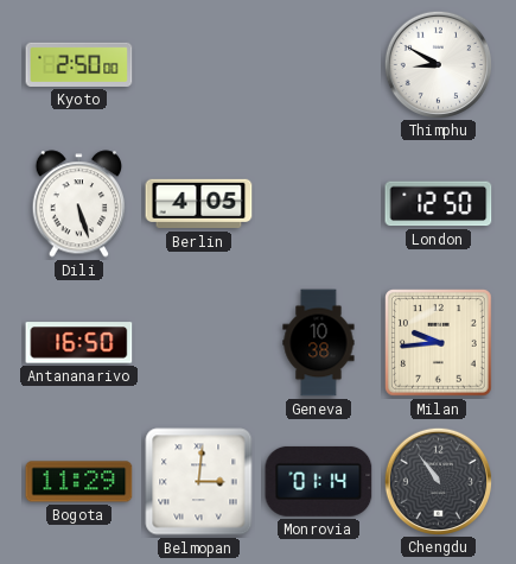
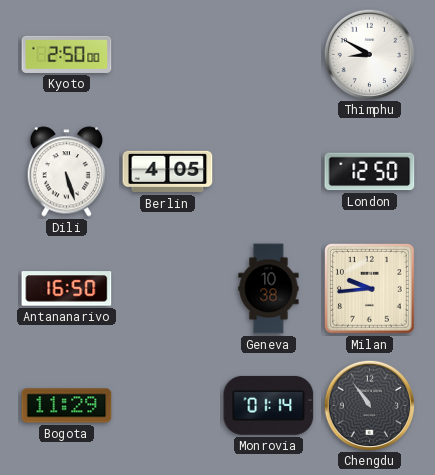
Belmopan: 3:01 -> none
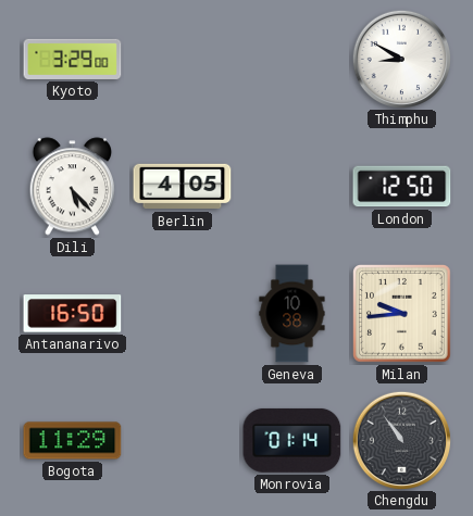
Kyoto: 2:50 -> 3:29
Dili: 5:27 -> 5:23
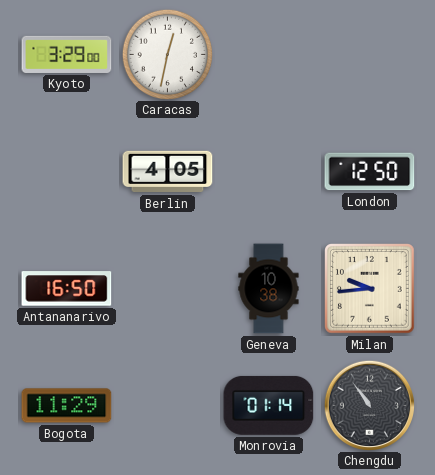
Caracas: none -> 12:32
Thimphu: 8:50 -> none
Dili: 5:23 -> none
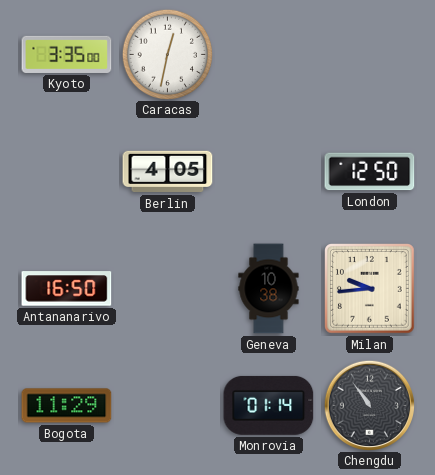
Kyoto: 3:29 -> 3:35
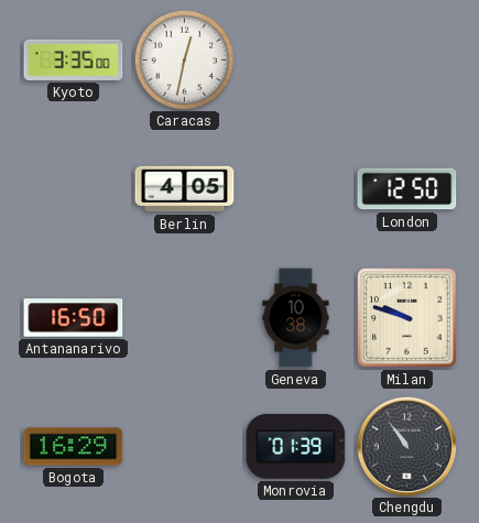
Milan: 9:44 -> 9:48
Bogota: 11:29 -> 16:29
Monrovia: 01:14 -> 01:39
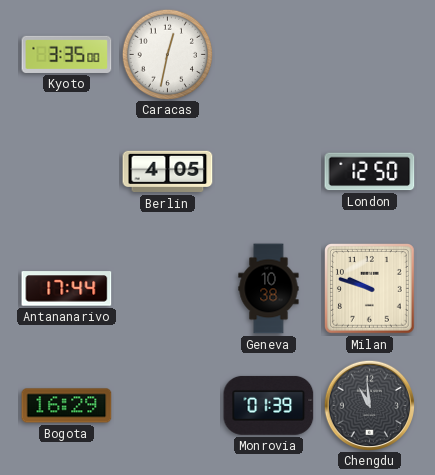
Antananarivo: 16:50 -> 17:44
Chengdu: 10:54 -> 10:59
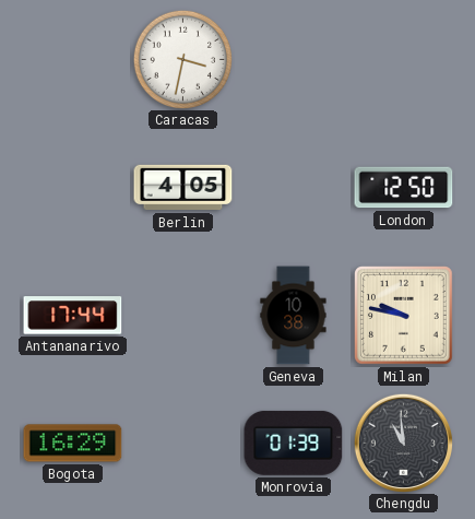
Kyoto: 3:35 -> none
Caracas: 12:32 -> 3:32
Milan: 9:48 -> 9:47
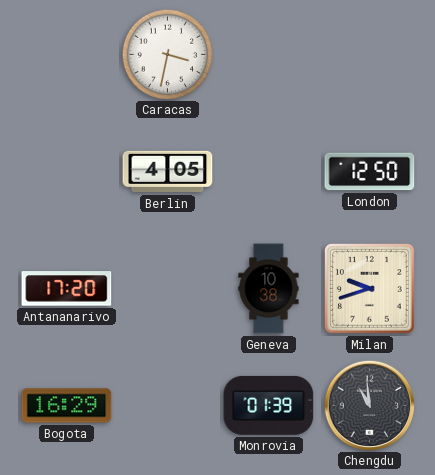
Antananarivo: 17:44 -> 17:20
Milan: 9:47 -> 9:42
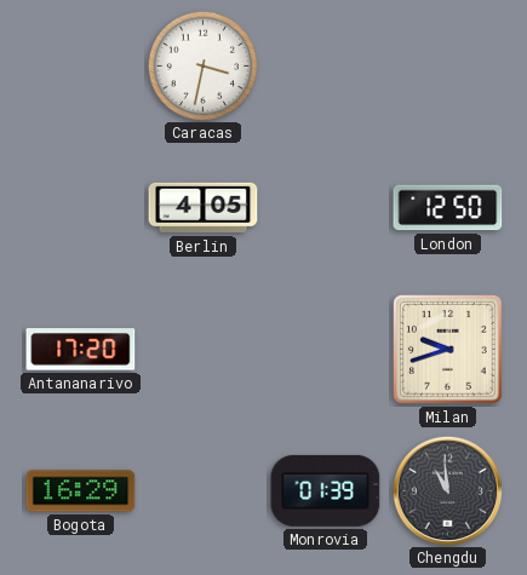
Geneva: 10:38 -> none
